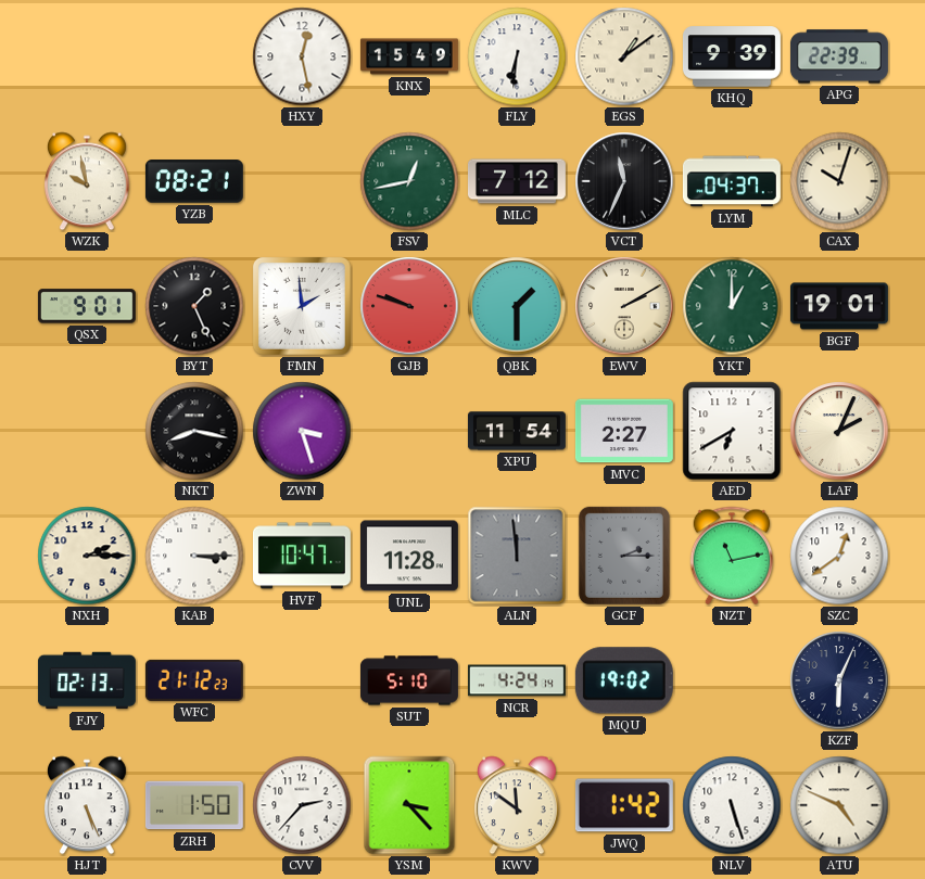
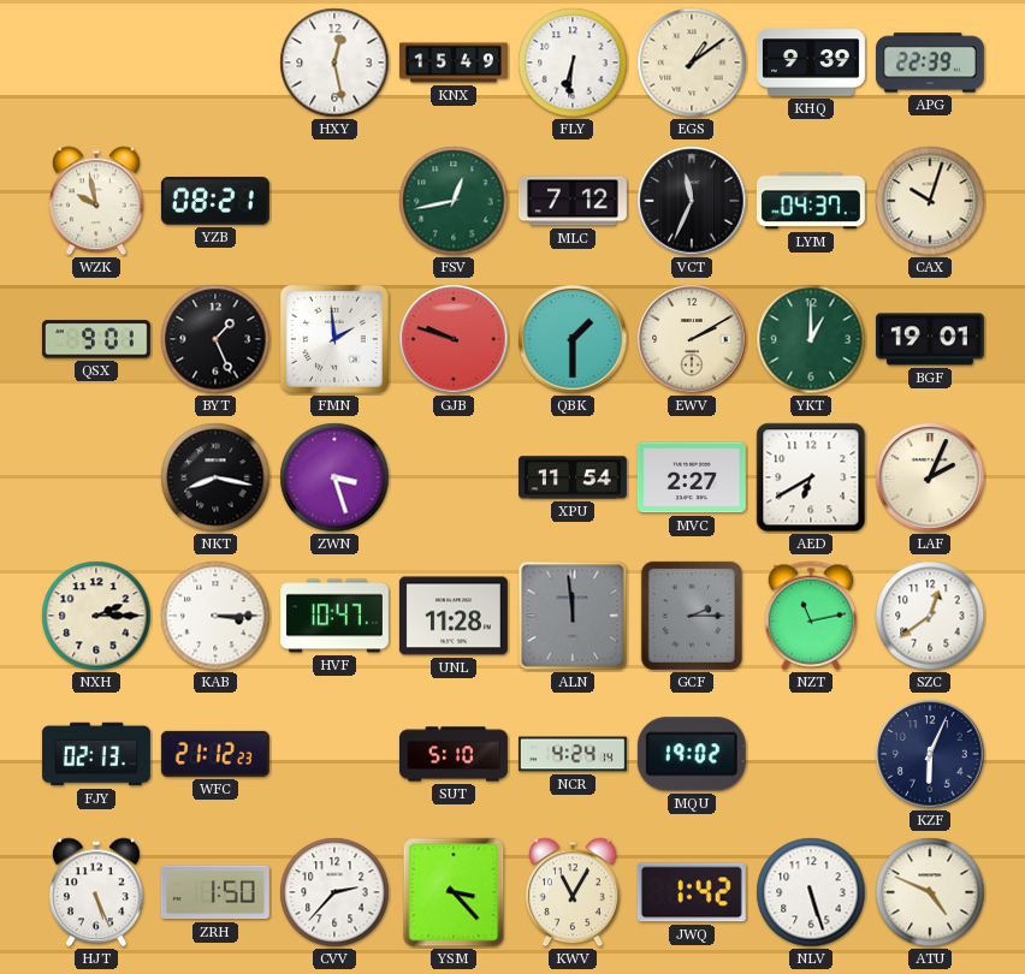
KWV: 11:51 -> 11:05
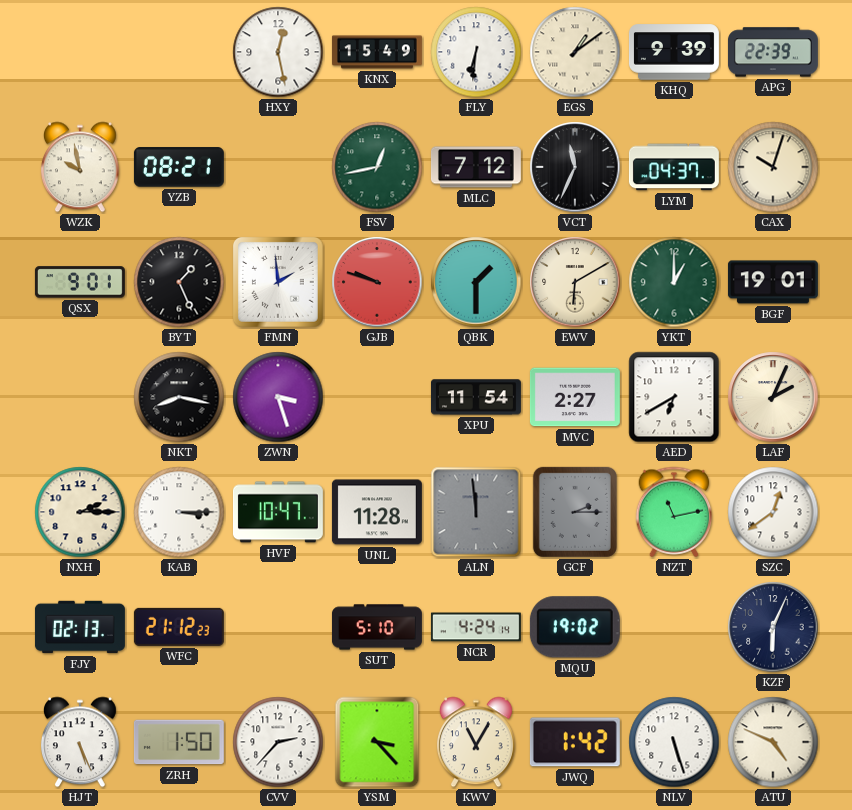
EWV: 2:10 -> 6:10
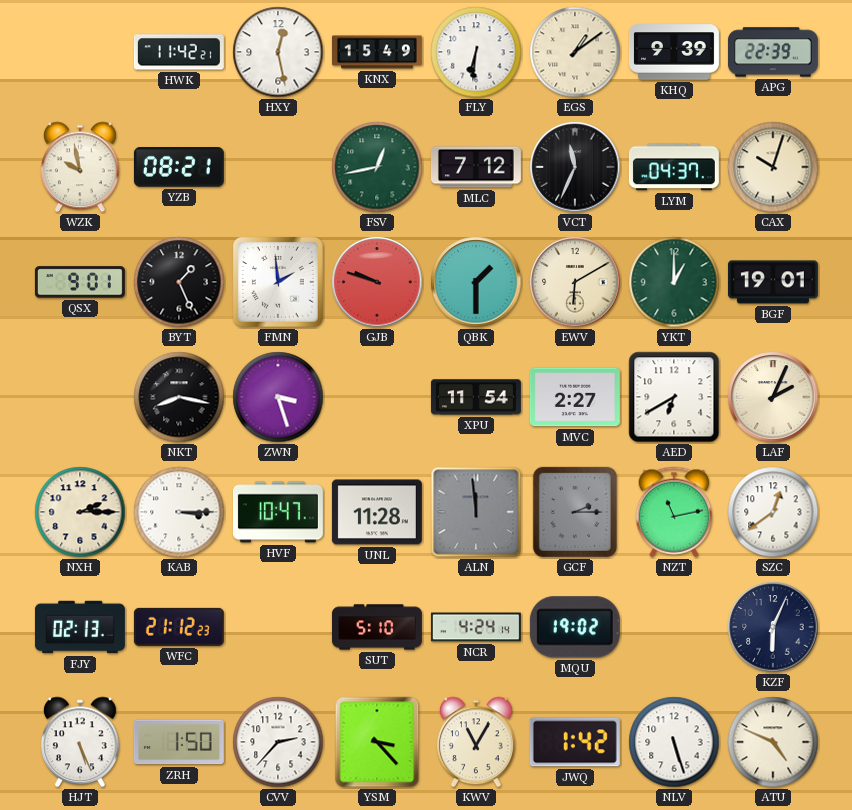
HWK: none -> 11:42
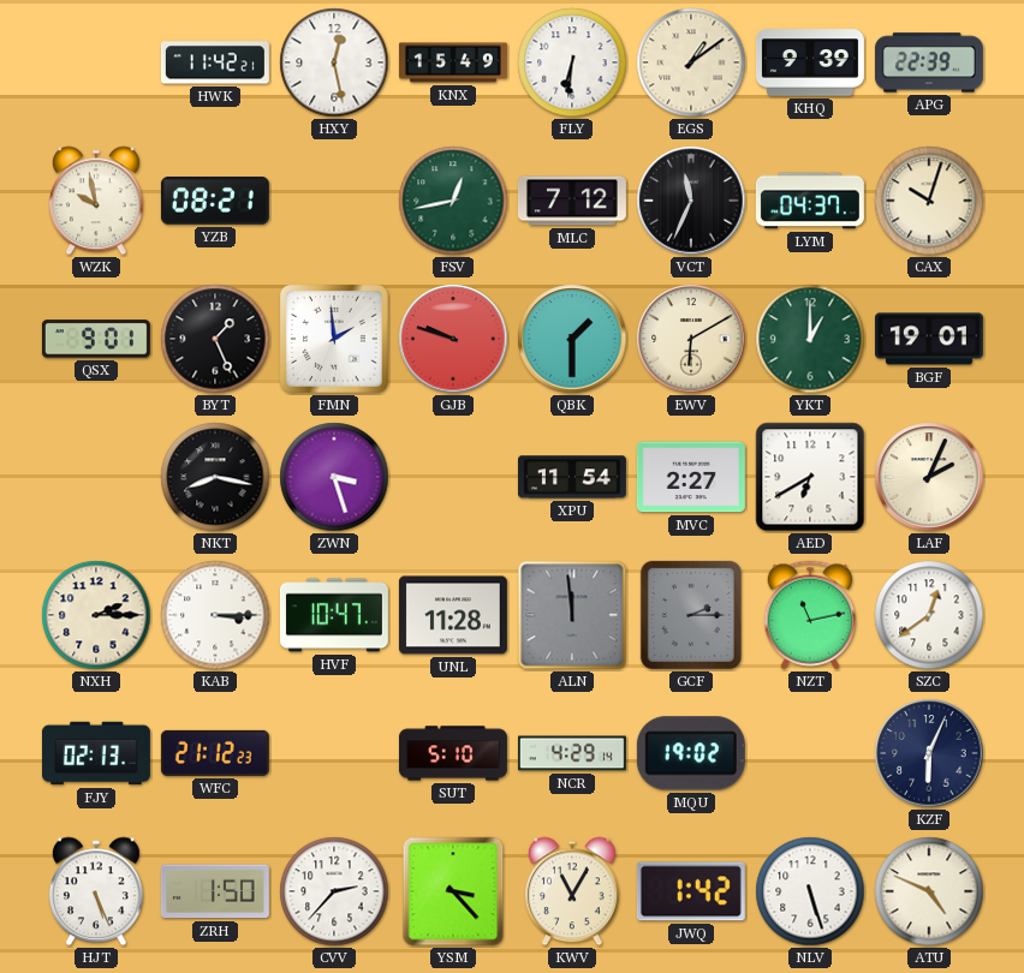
NCR: 4:24 -> 4:29
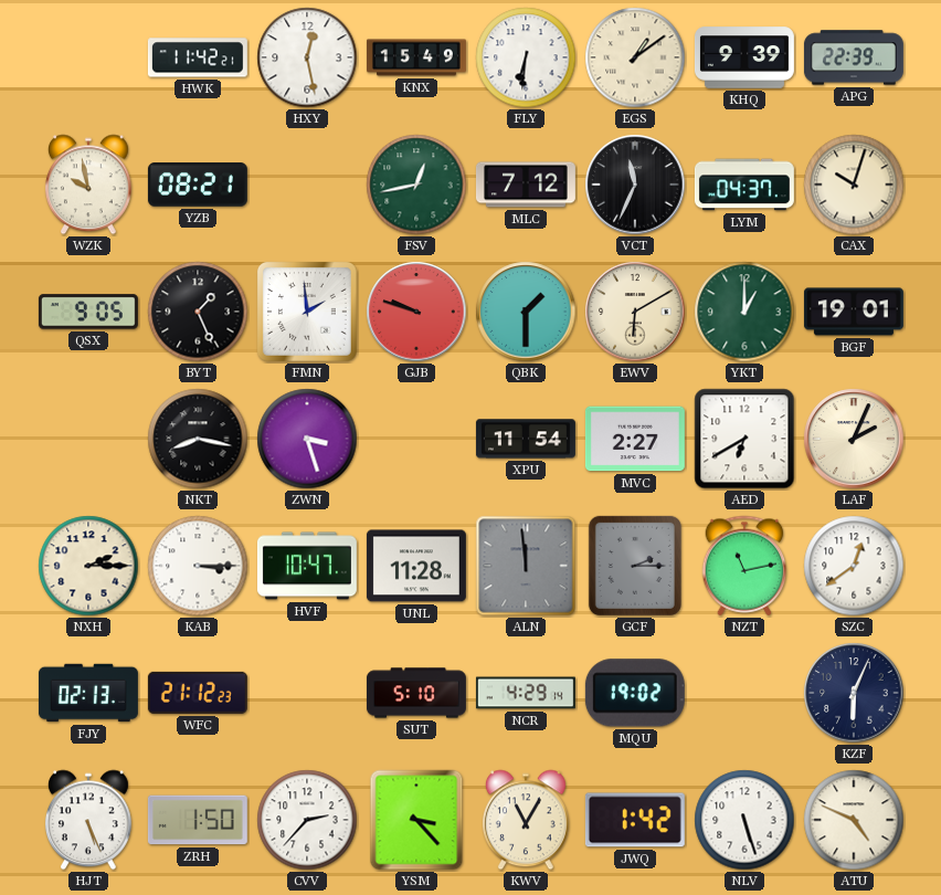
QSX: 9:01 -> 9:05
